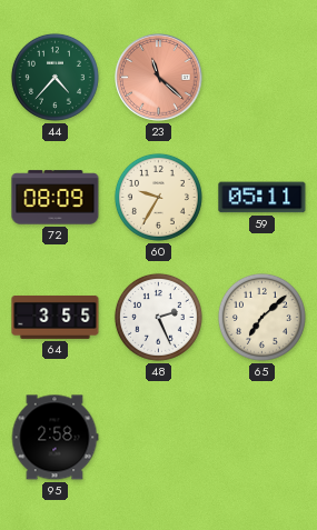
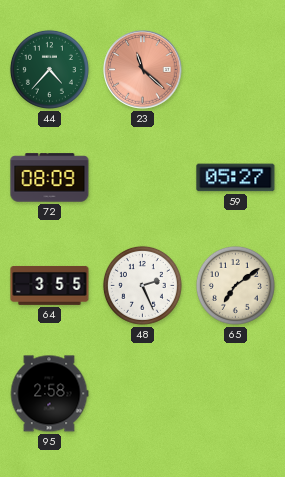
60: 9:35 -> none
59: 05:11 -> 05:27
65: 7:08 -> 7:09
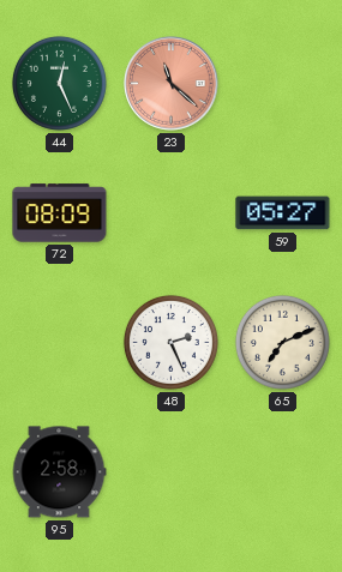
44: 4:37 -> 12:26
64: 3:55 -> none
65: 7:09 -> 7:11
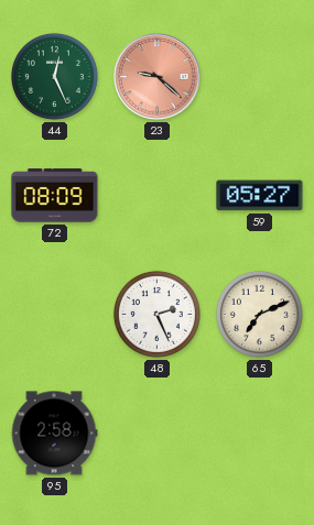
23: 11:22 -> 9:22
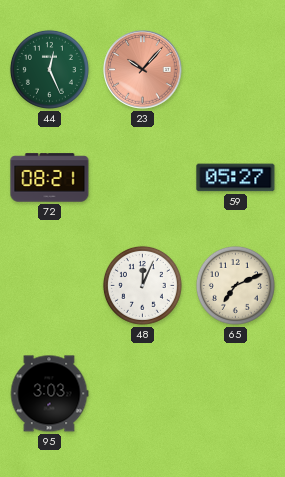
23: 9:22 -> 10:07
72: 08:09 -> 08:21
48: 2:26 -> 12:04
95: 2:58 -> 3:03
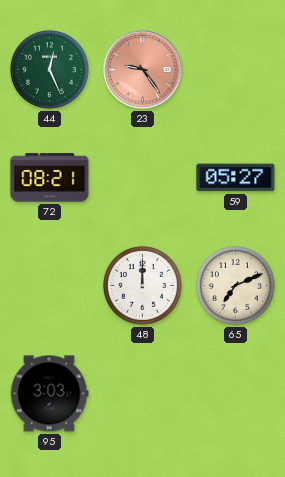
23: 10:07 -> 9:24
48: 12:04 -> 12:00
